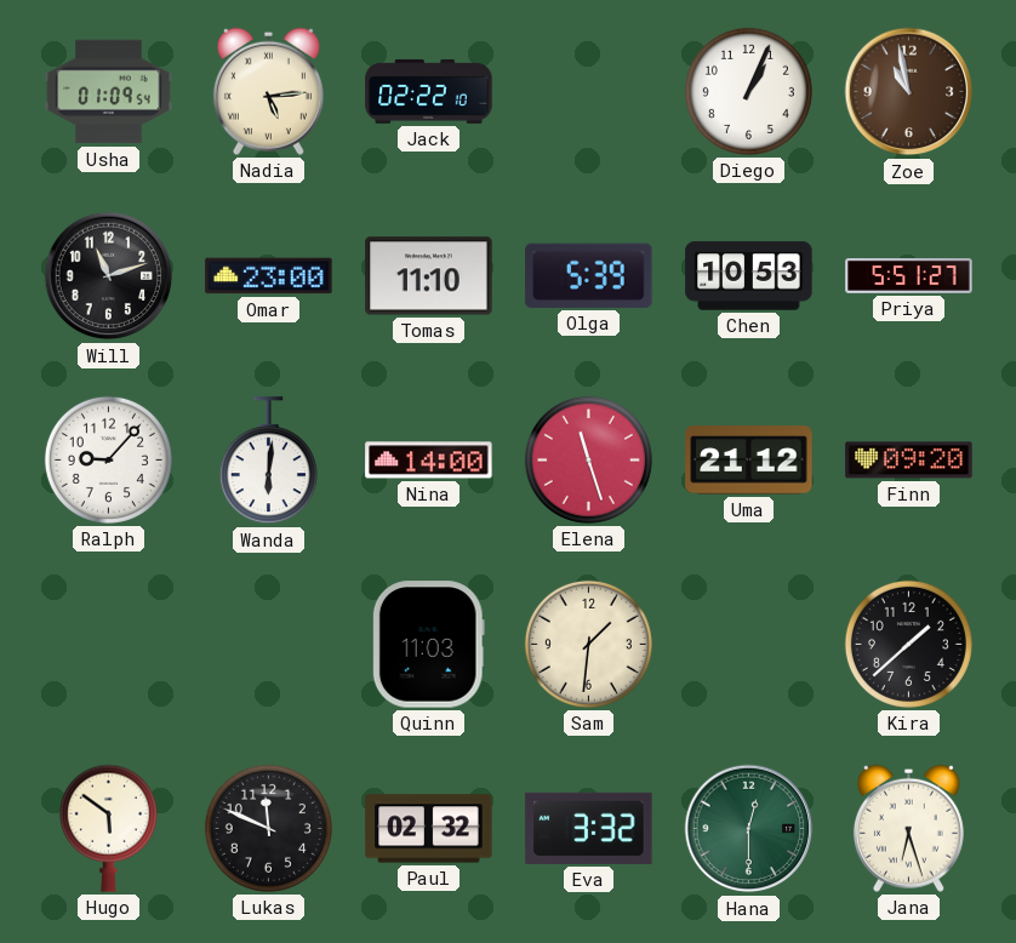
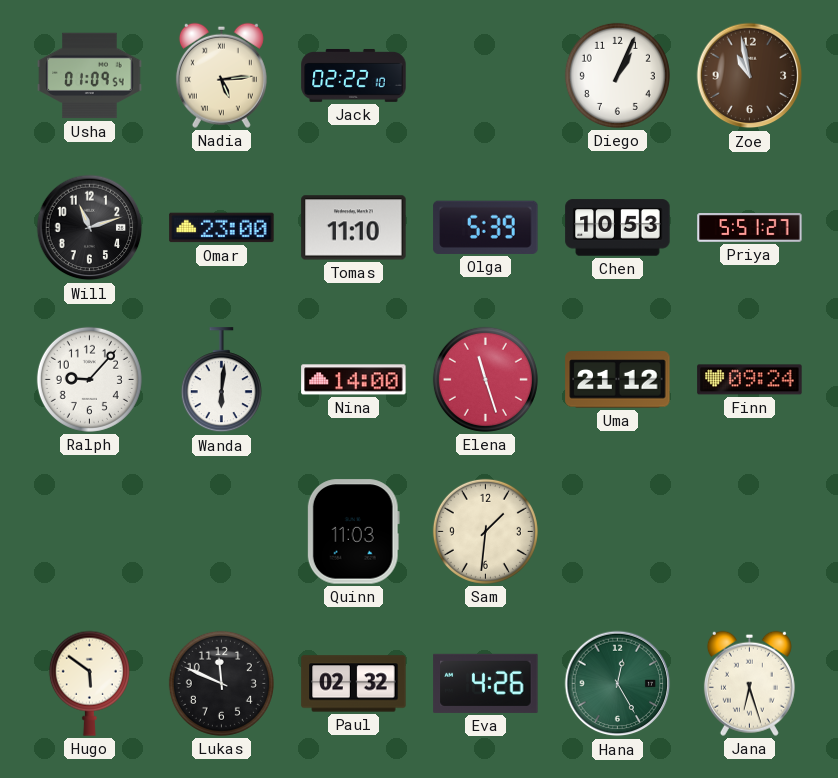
Finn: 09:20 -> 09:24
Kira: 1:38 -> none
Eva: 3:32 -> 4:26
Hana: 12:30 -> 12:25
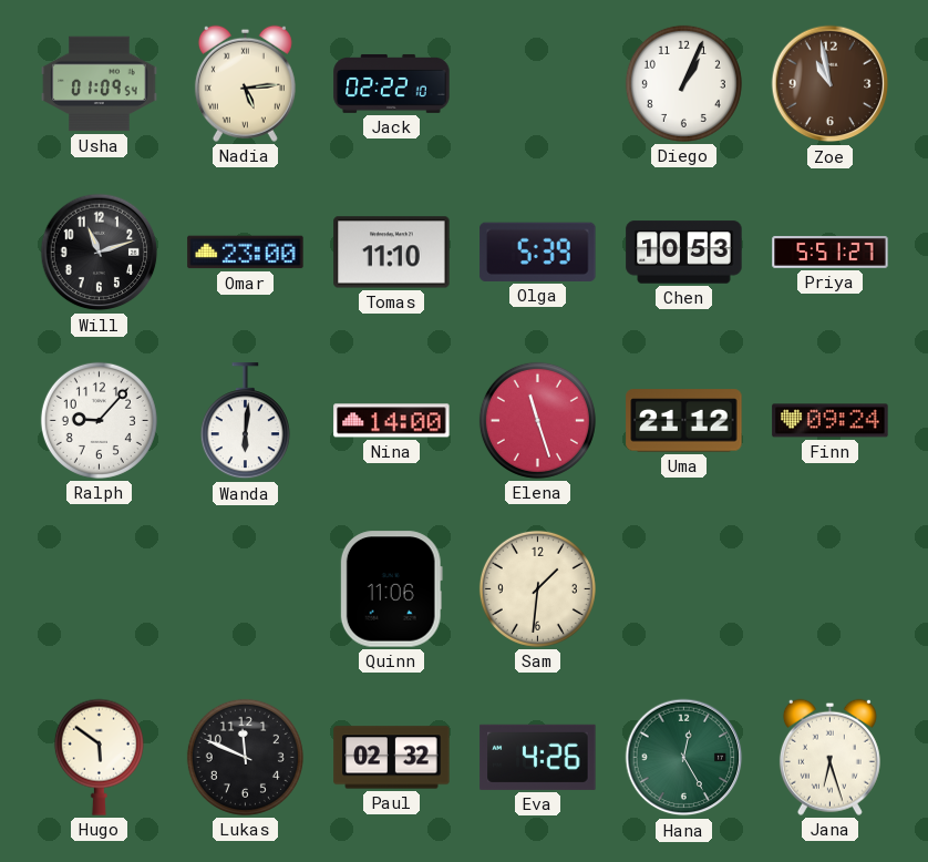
Quinn: 11:03 -> 11:06
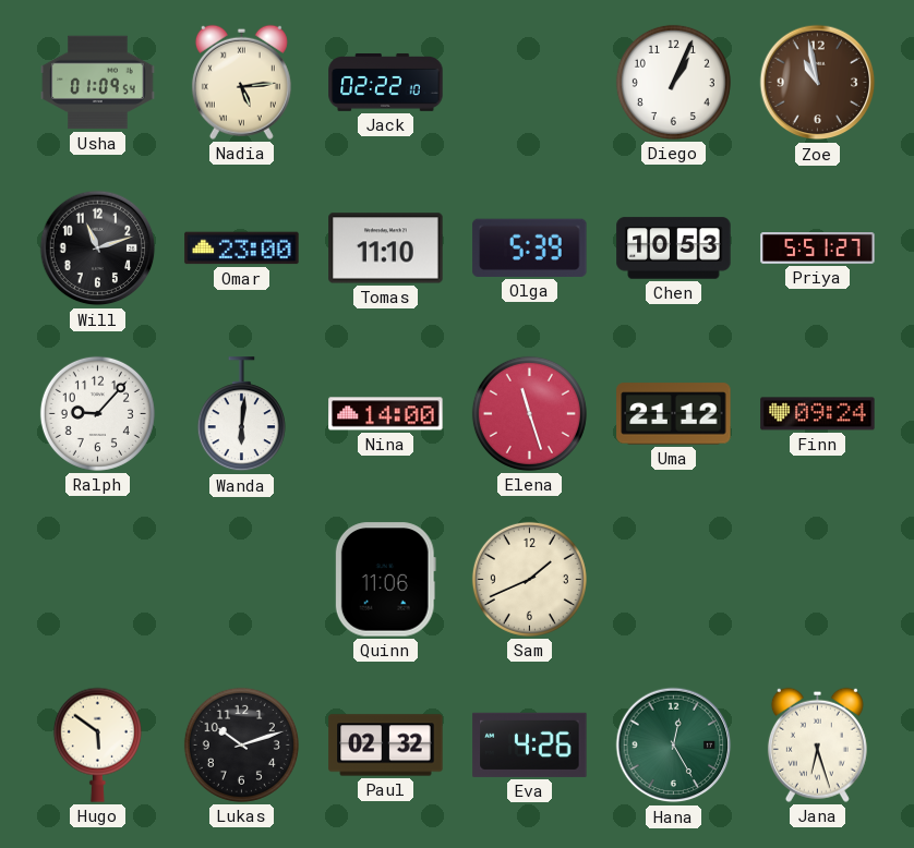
Sam: 1:31 -> 1:41
Lukas: 11:49 -> 10:12
